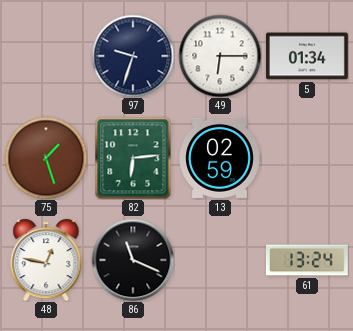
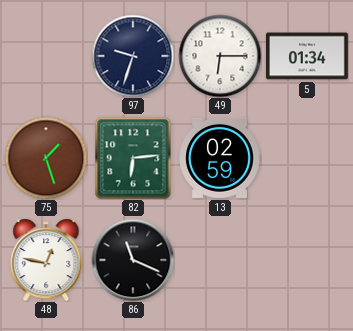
61: 13:24 -> none
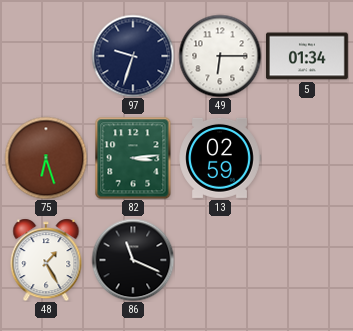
75: 1:27 -> 6:27
82: 6:14 -> 3:14
48: 12:47 -> 1:25
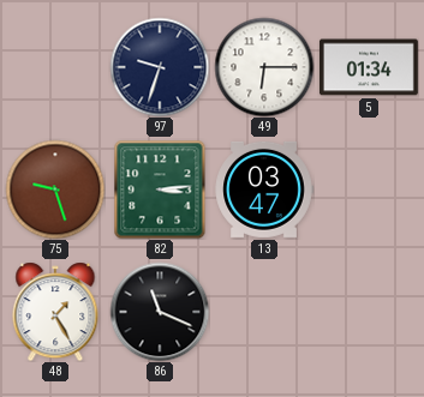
75: 6:27 -> 9:27
13: 02:59 -> 03:47
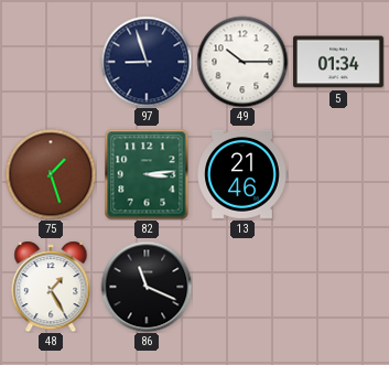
97: 9:33 -> 8:57
49: 6:15 -> 10:15
75: 9:27 -> 1:27
13: 03:47 -> 21:46
